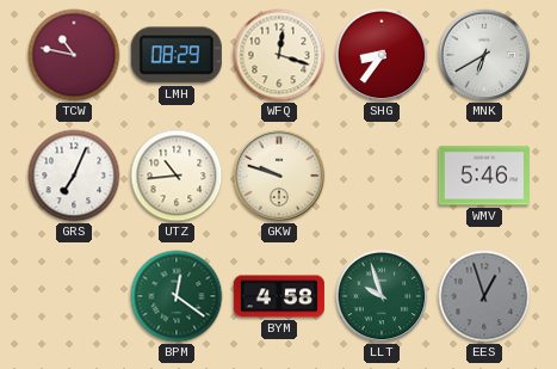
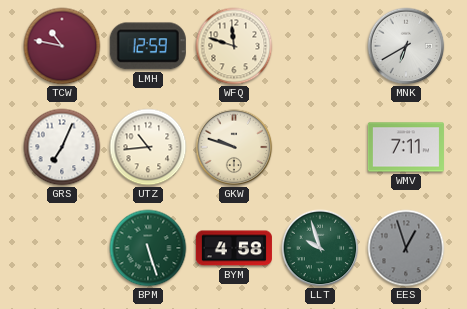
LMH: 08:29 -> 12:59
WFQ: 12:18 -> 11:48
SHG: 8:36 -> none
WMV: 5:46 -> 7:11
BPM: 12:21 -> 5:27
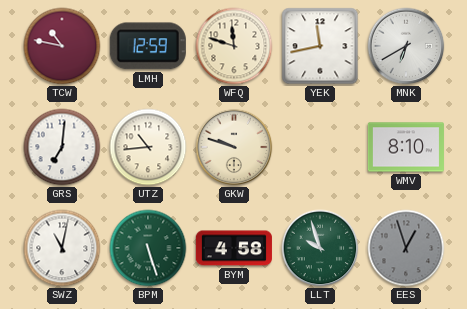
YEK: none -> 11:43
GRS: 7:04 -> 7:01
WMV: 7:11 -> 8:10
SWZ: none -> 11:02
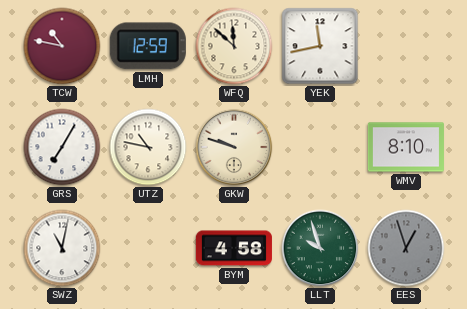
WFQ: 11:48 -> 11:52
MNK: 6:40 -> none
GRS: 7:01 -> 7:05
UTZ: 10:44 -> 10:47
BPM: 5:27 -> none
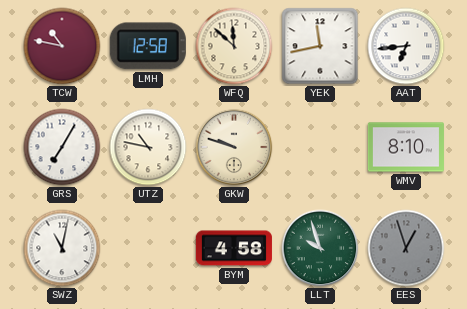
LMH: 12:59 -> 12:58
AAT: none -> 6:44
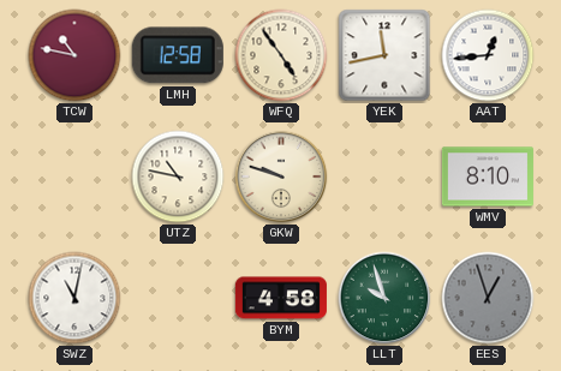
WFQ: 11:52 -> 4:54
AAT: 6:44 -> 12:44
GRS: 7:05 -> none
